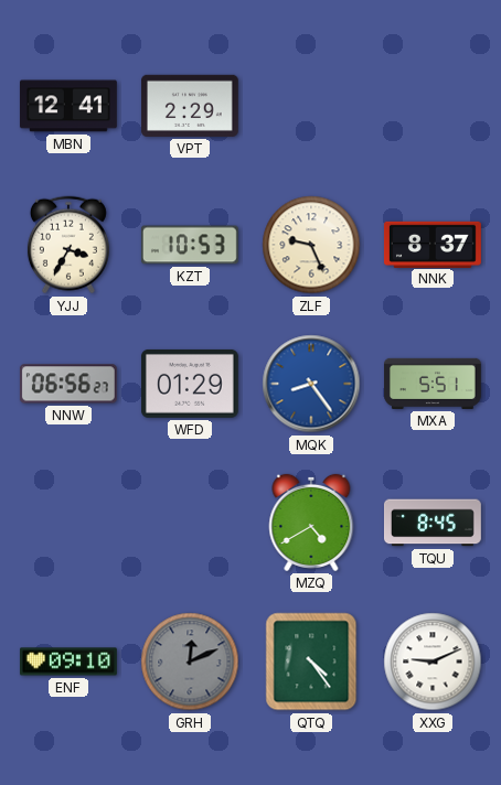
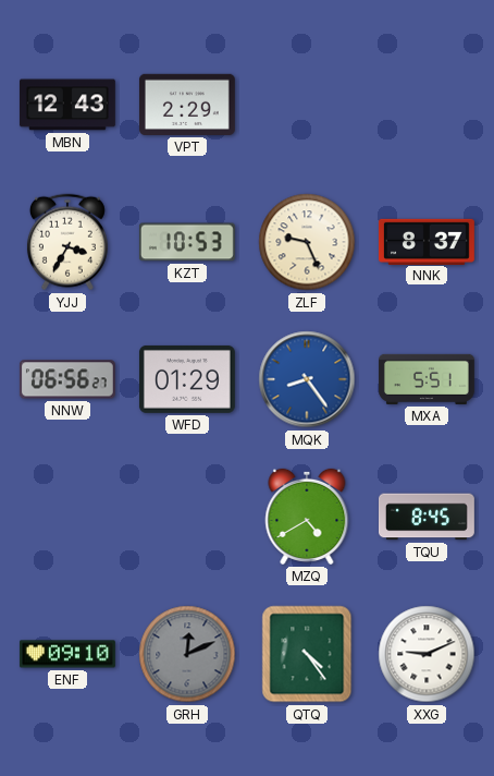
MBN: 12:41 -> 12:43
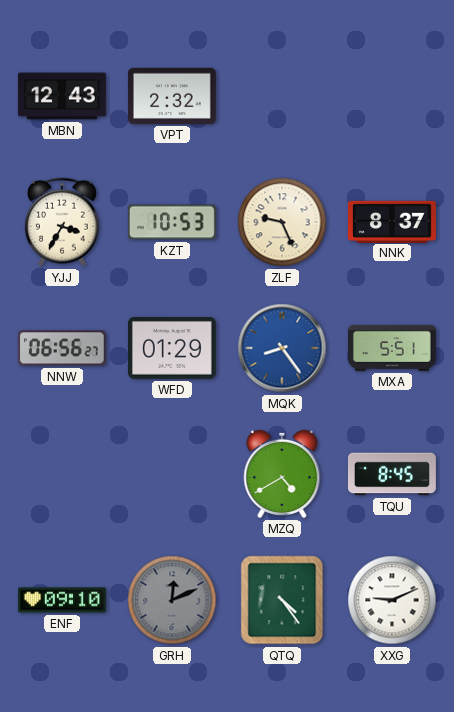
VPT: 2:29 -> 2:32
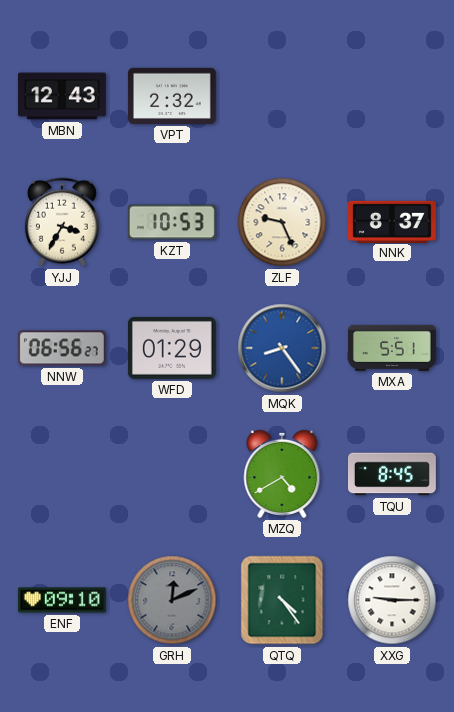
XXG: 9:11 -> 9:15
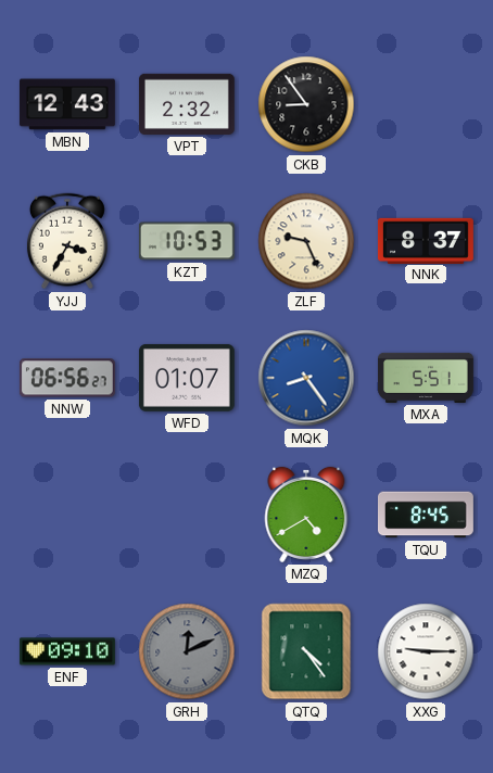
CKB: none -> 8:54
WFD: 01:29 -> 01:07
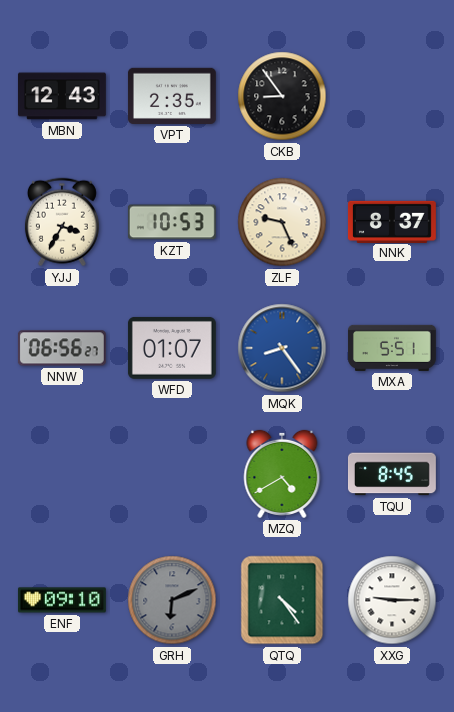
VPT: 2:32 -> 2:35
GRH: 12:11 -> 6:11
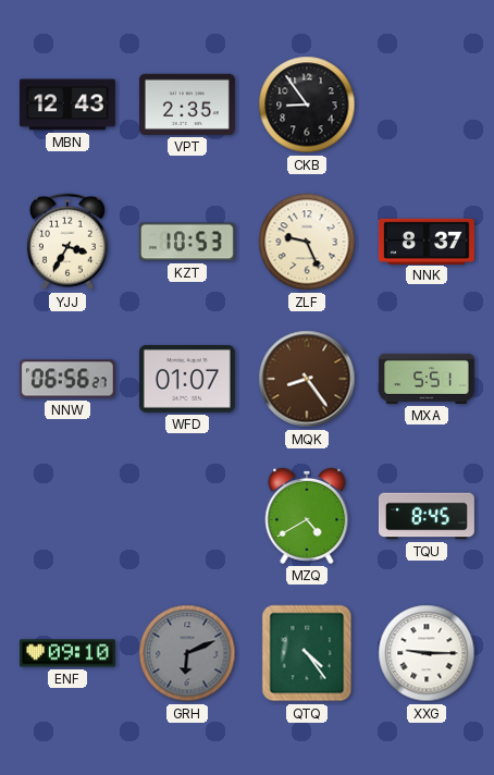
MQK dial: blue -> brown
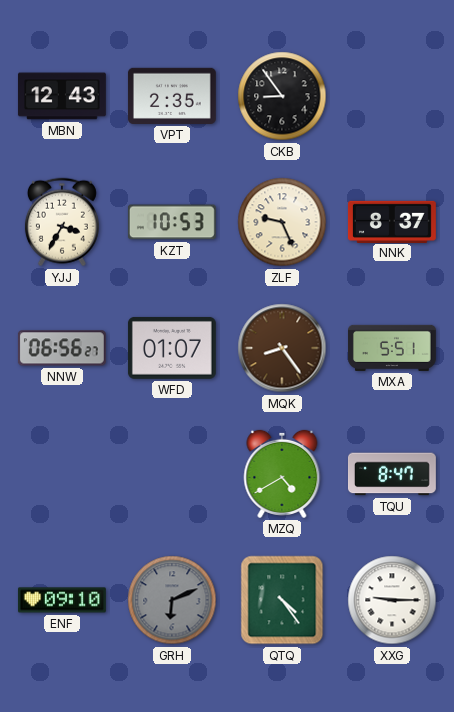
TQU: 8:45 -> 8:47
